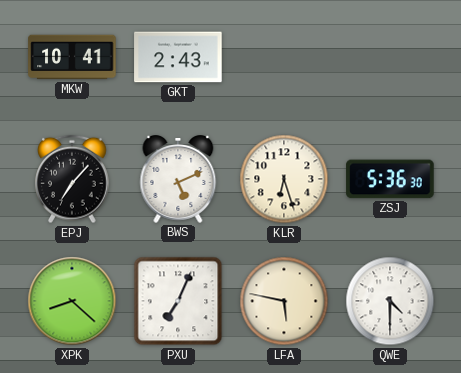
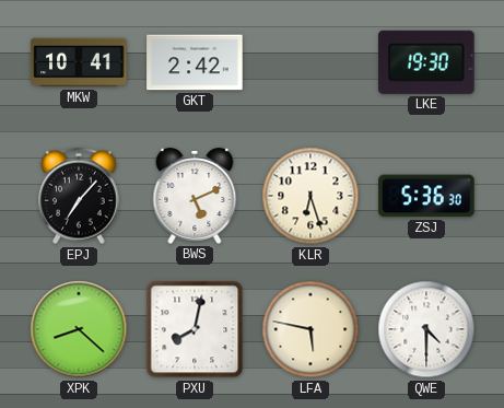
GKT: 2:43 -> 2:42
LKE: none -> 19:30
PXU: 7:04 -> 8:02
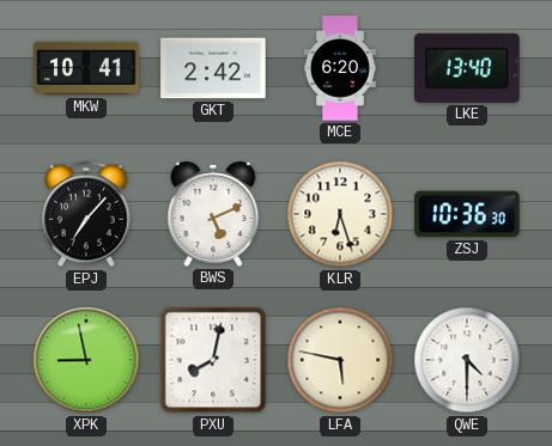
MCE: none -> 6:20
LKE: 19:30 -> 13:40
ZSJ: 5:36 -> 10:36
XPK: 8:22 -> 8:58
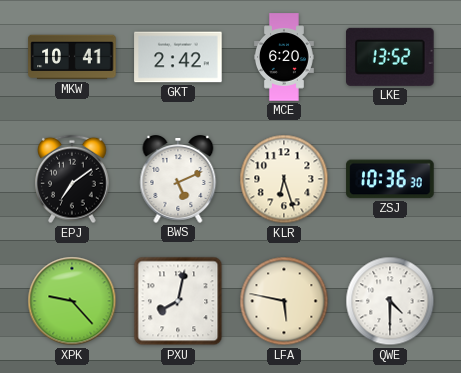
LKE: 13:40 -> 13:52
EPJ: 7:07 -> 7:09
XPK: 8:58 -> 9:23
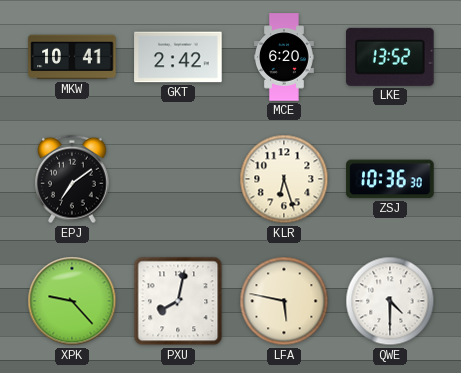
BWS: 5:11 -> none
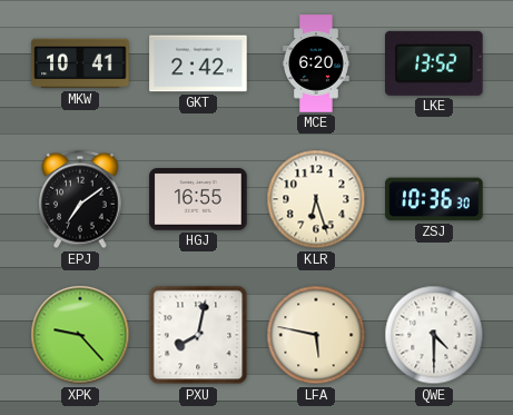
HGJ: none -> 16:55
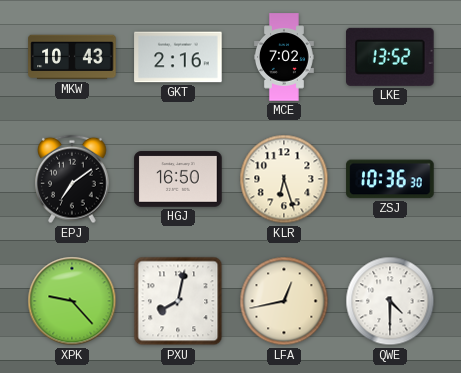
MKW: 10:41 -> 10:43
GKT: 2:42 -> 2:16
MCE: 6:20 -> 7:02
HGJ: 16:55 -> 16:50
LFA: 5:47 -> 12:43
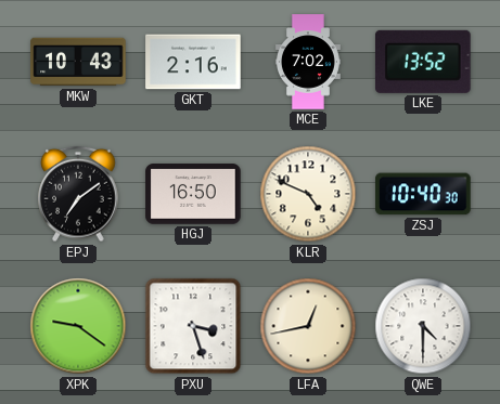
KLR: 6:27 -> 4:49
ZSJ: 10:36 -> 10:40
XPK: 9:23 -> 9:21
PXU: 8:02 -> 3:27
